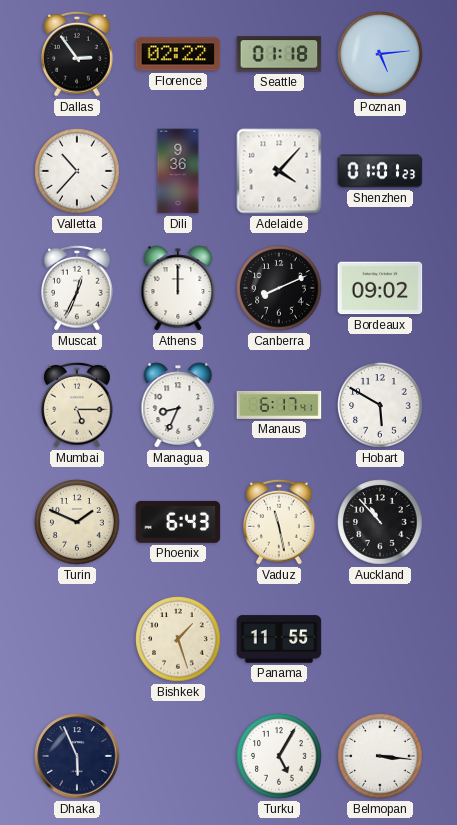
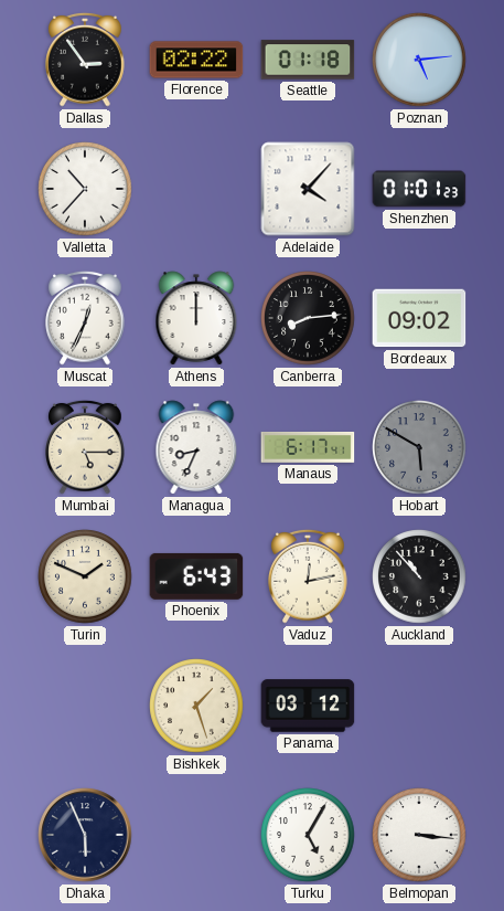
Dili: 9:36 -> none
Canberra: 8:11 -> 8:14
Hobart dial: white -> grey
Vaduz: 11:28 -> 12:13
Panama: 11:55 -> 03:12
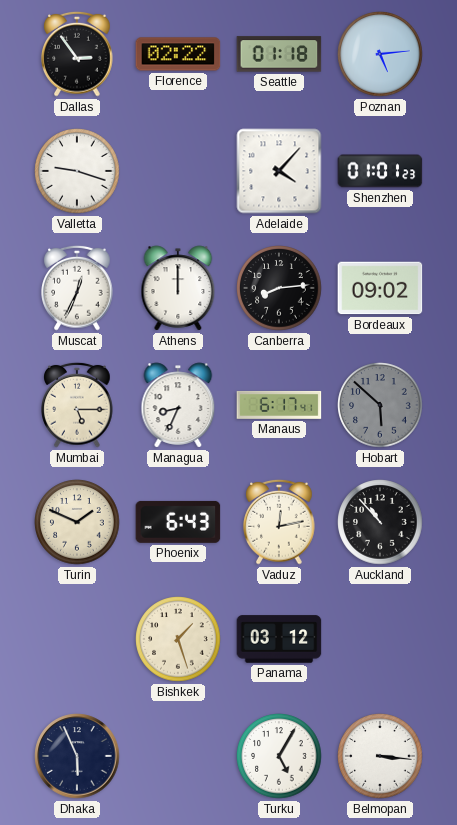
Valletta: 10:37 -> 9:18
Hobart: 5:50 -> 5:52
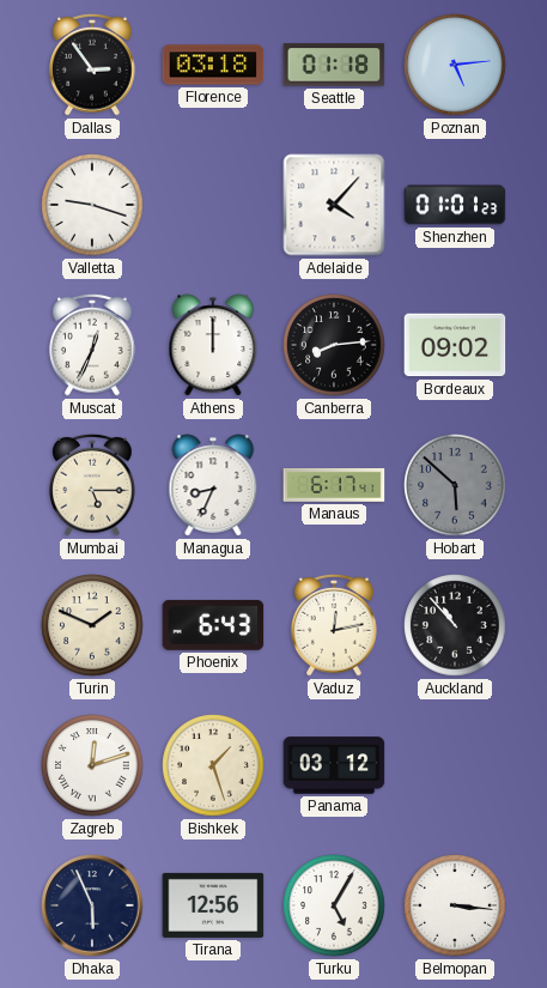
Florence: 02:22 -> 03:18
Zagreb: none -> 12:12
Tirana: none -> 12:56
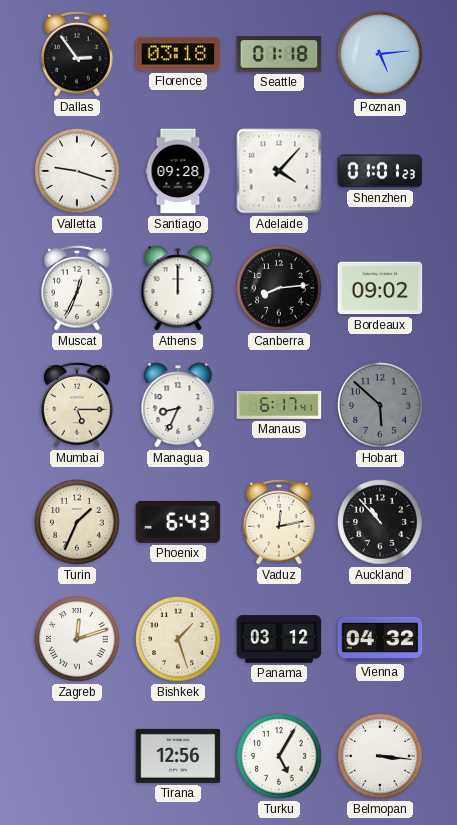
Santiago: none -> 09:28
Turin: 1:49 -> 1:34
Vienna: none -> 04:32
Dhaka: 5:56 -> none
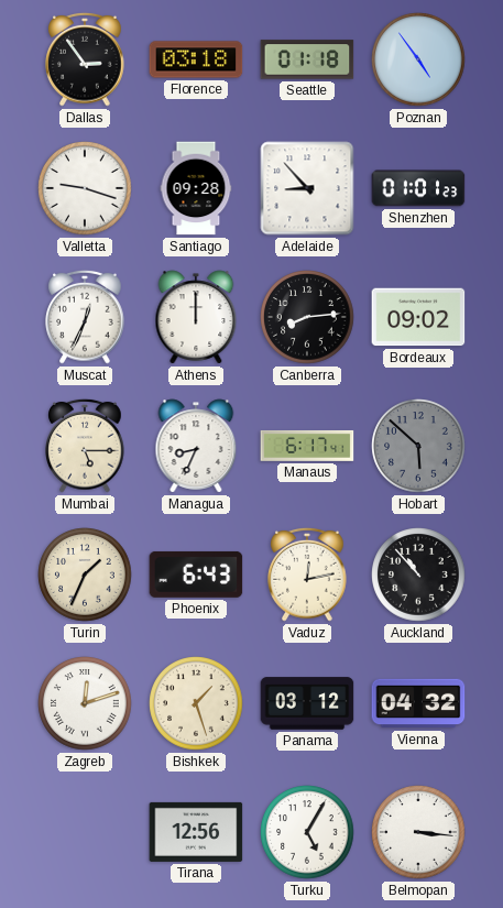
Poznan: 5:14 -> 4:54
Adelaide: 4:07 -> 8:53
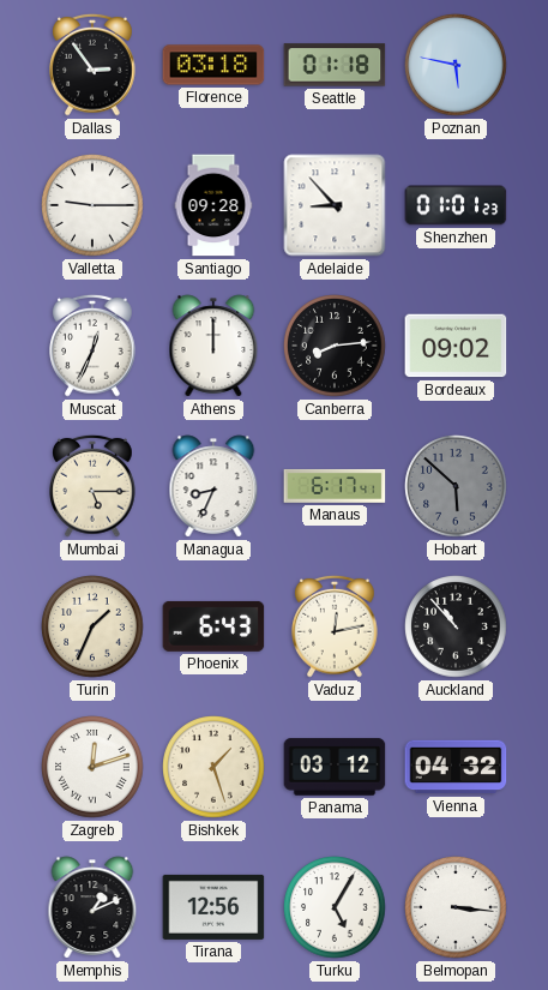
Poznan: 4:54 -> 5:47
Valletta: 9:18 -> 9:15
Memphis: none -> 1:11
